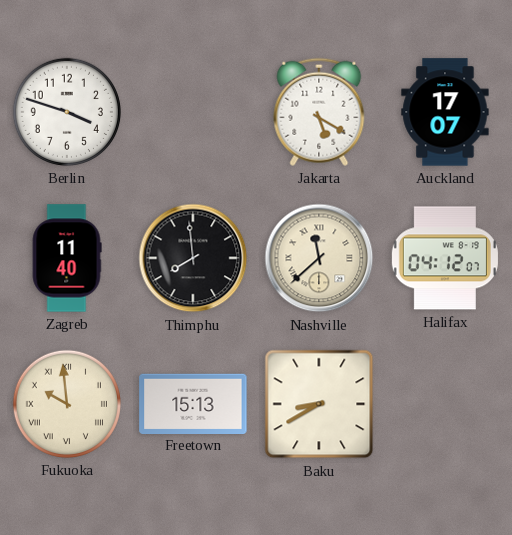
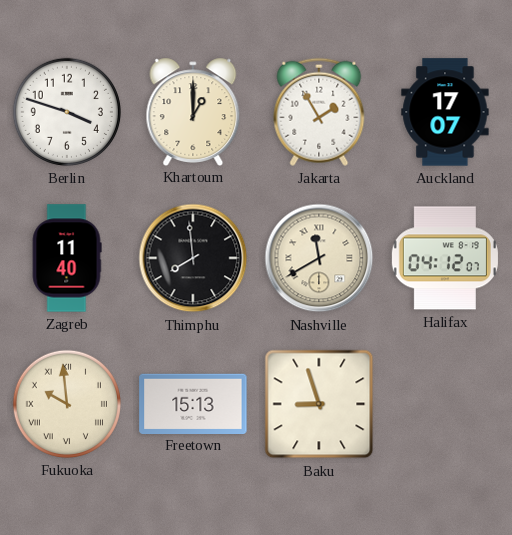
Khartoum: none -> 1:00
Jakarta: 5:20 -> 1:55
Nashville: 11:38 -> 11:40
Baku: 8:40 -> 8:57
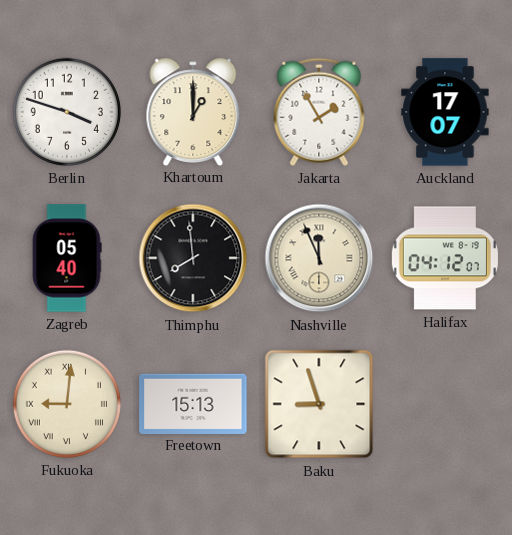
Zagreb: 11:40 -> 05:40
Nashville: 11:40 -> 11:56
Fukuoka: 9:59 -> 9:01
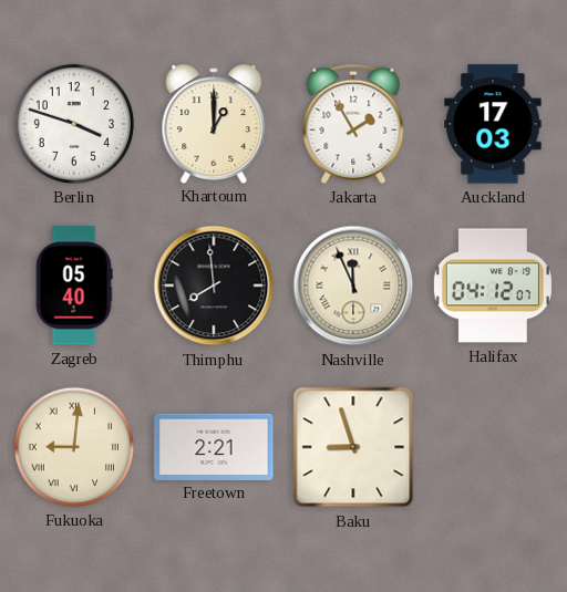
Auckland: 17:07 -> 17:03
Freetown: 15:13 -> 2:21
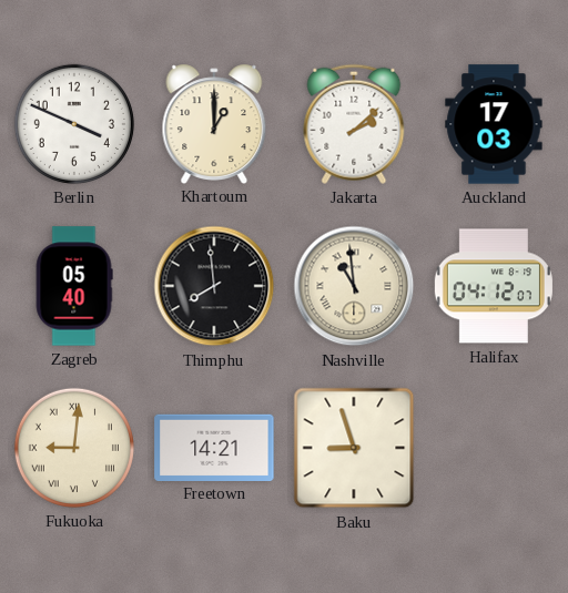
Berlin: 3:48 -> 3:49
Jakarta: 1:55 -> 2:08
Nashville: 11:56 -> 10:59
Freetown: 2:21 -> 14:21
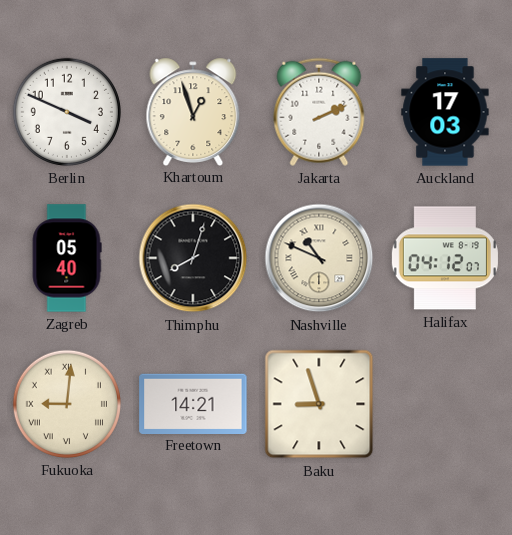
Khartoum: 1:00 -> 12:57
Jakarta: 2:08 -> 2:11
Thimphu: 7:59 -> 8:03
Nashville: 10:59 -> 10:49
